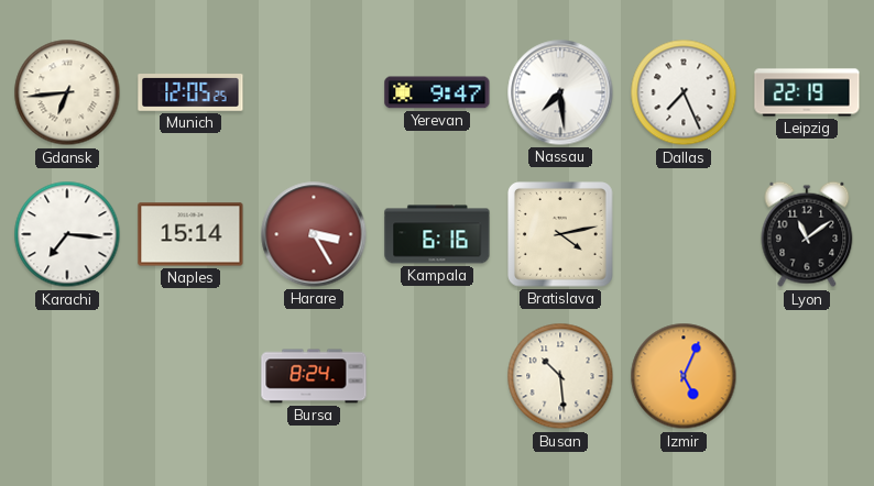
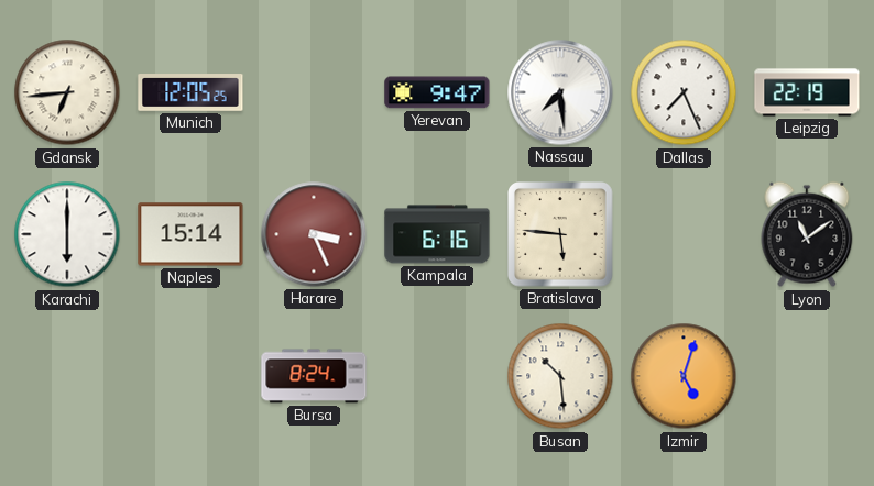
Karachi: 7:16 -> 6:00
Harare: 3:25 -> 3:26
Bratislava: 4:13 -> 5:46
Izmir: 5:04 -> 5:03
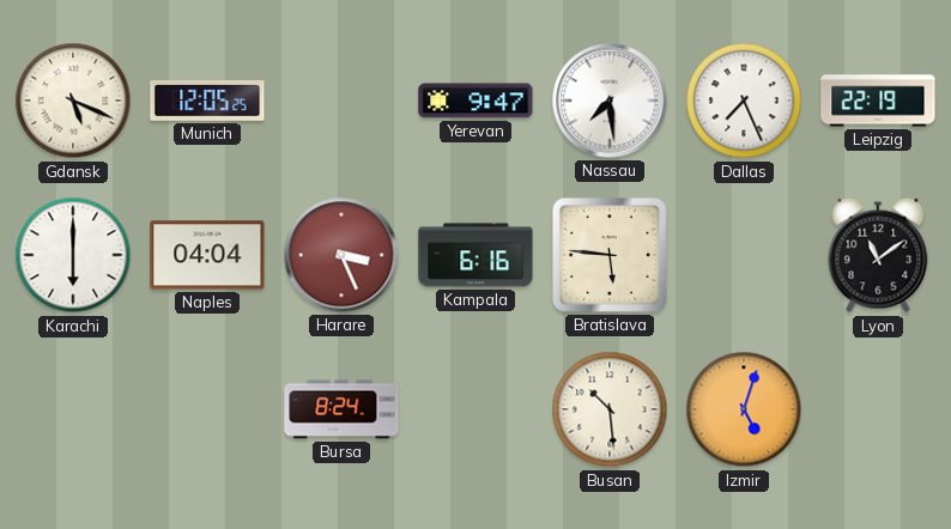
Gdansk: 6:44 -> 5:19
Naples: 15:14 -> 04:04
